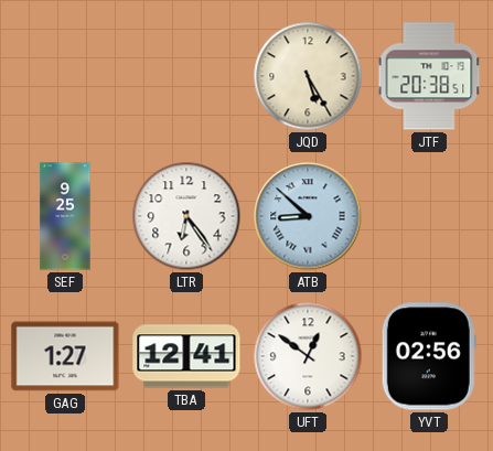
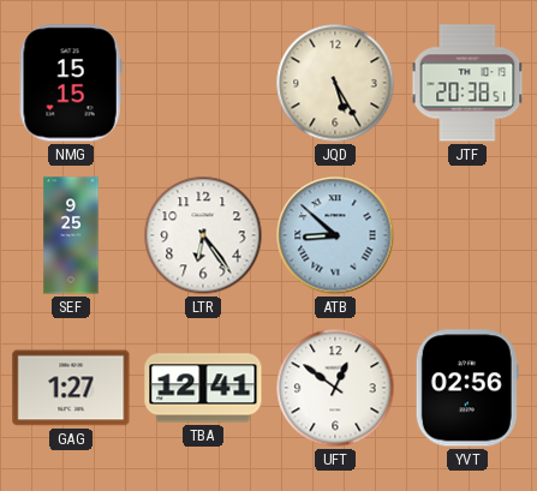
NMG: none -> 15:15
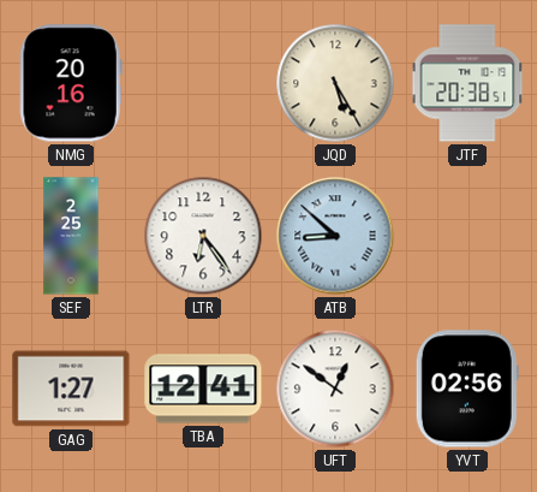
NMG: 15:15 -> 20:16
SEF: 9:25 -> 2:25
